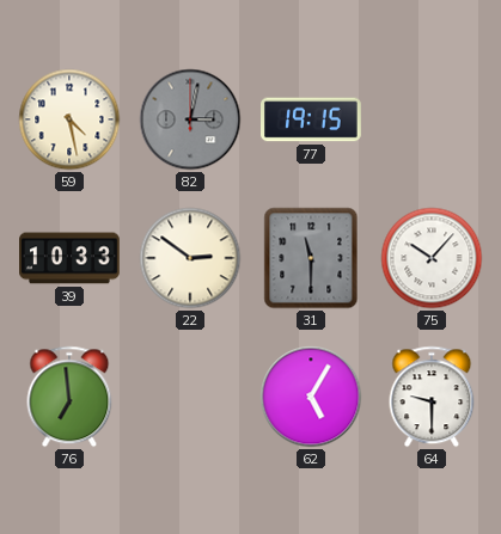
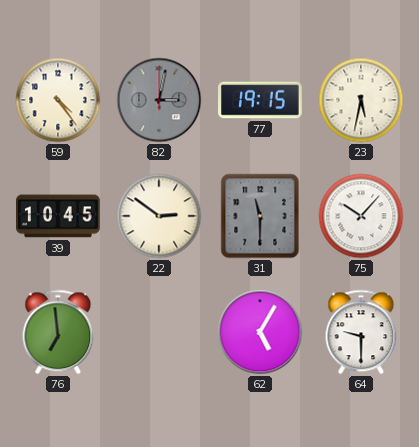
59: 4:28 -> 4:24
23: none -> 5:32
39: 10:33 -> 10:45
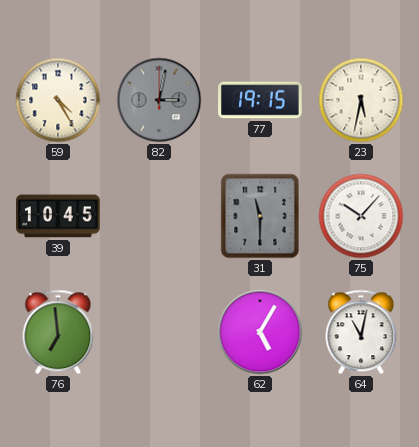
59: 4:24 -> 4:25
22: 2:51 -> none
64: 9:30 -> 11:02
